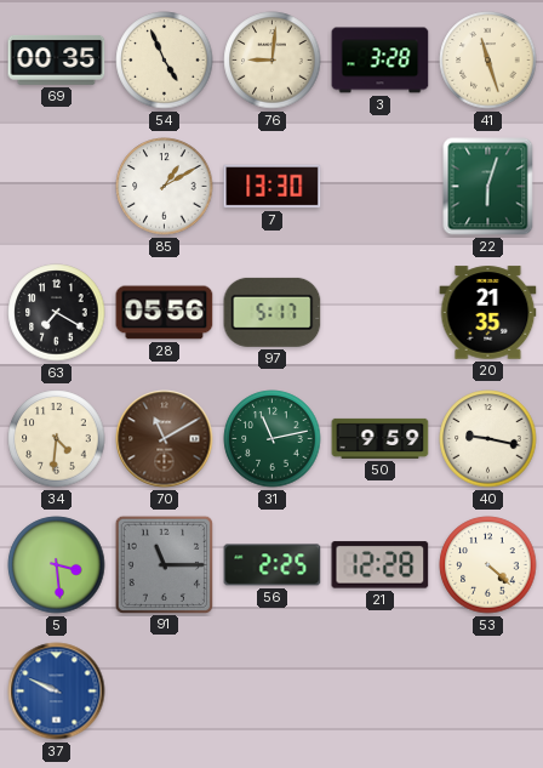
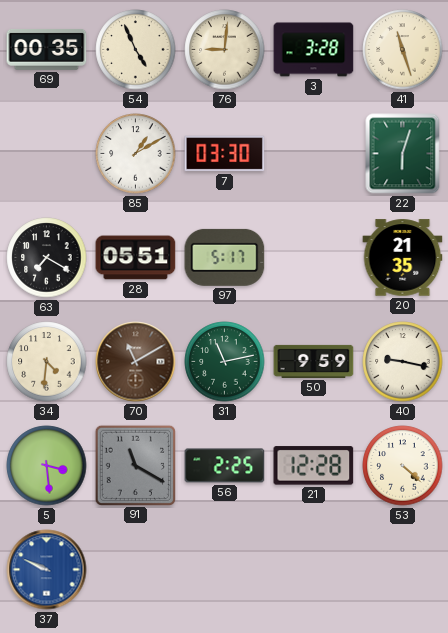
7: 13:30 -> 03:30
28: 05:56 -> 05:51
91: 11:15 -> 11:20
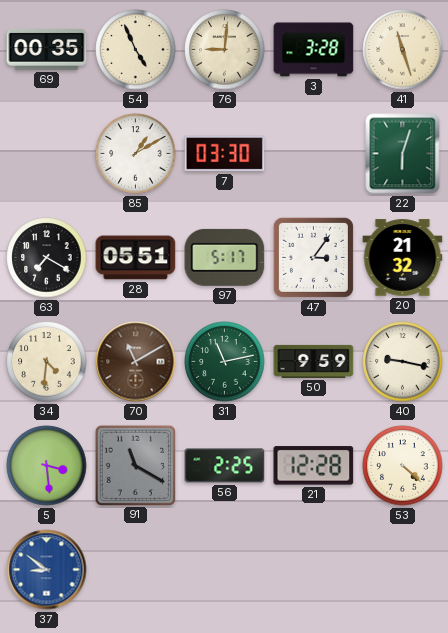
47: none -> 3:06
20: 21:35 -> 21:32
37: 9:49 -> 8:51
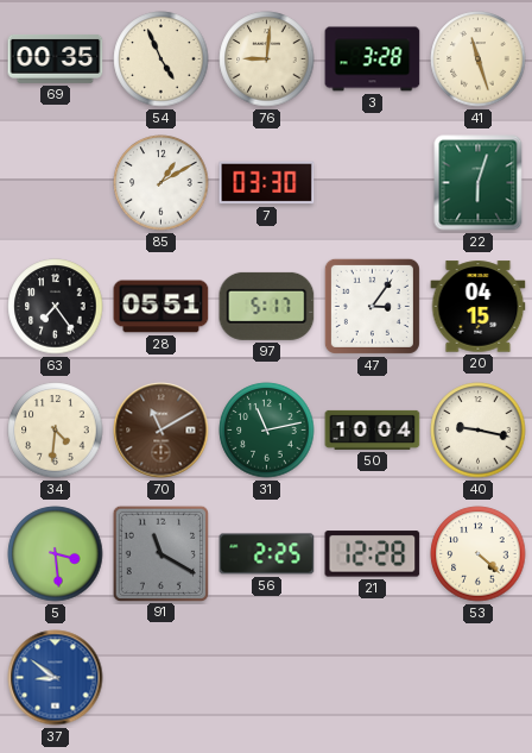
63: 7:20 -> 7:24
20: 21:32 -> 04:15
50: 9:59 -> 10:04
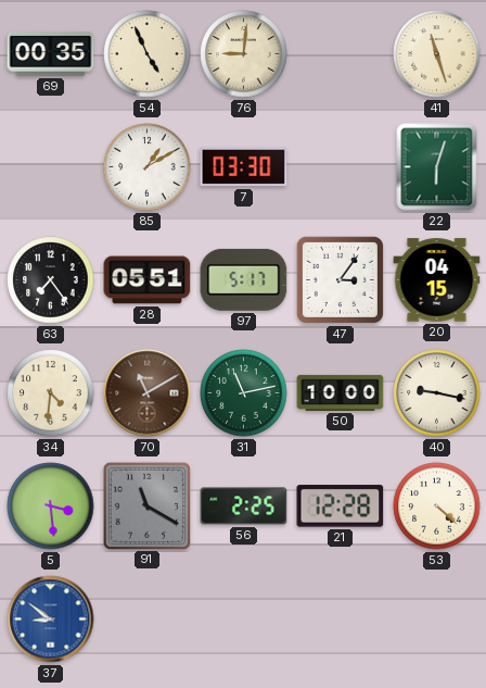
3: 3:28 -> none
50: 10:04 -> 10:00
